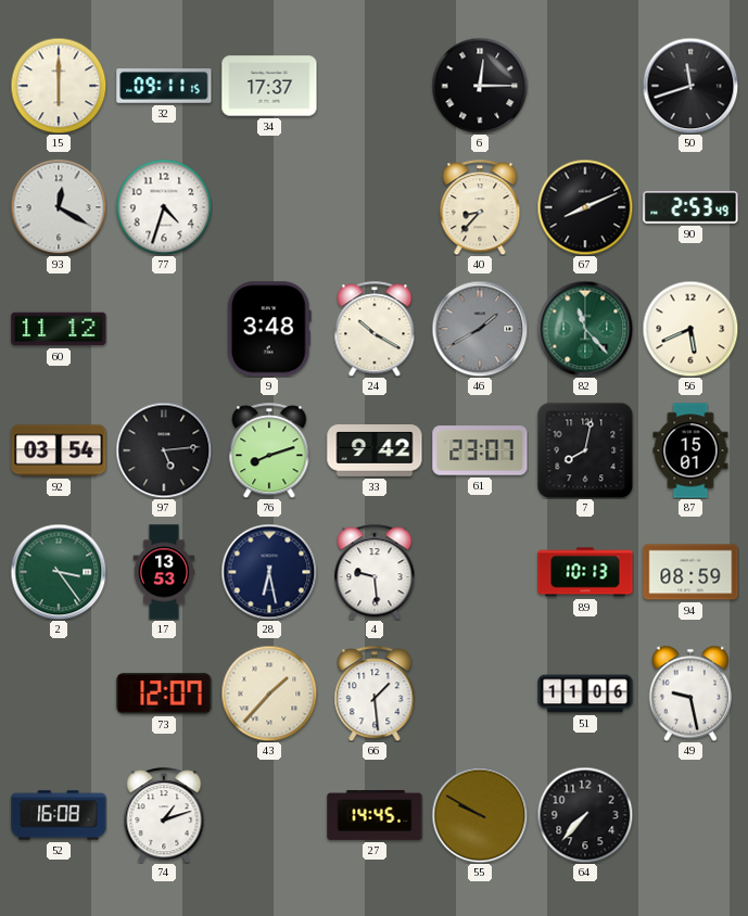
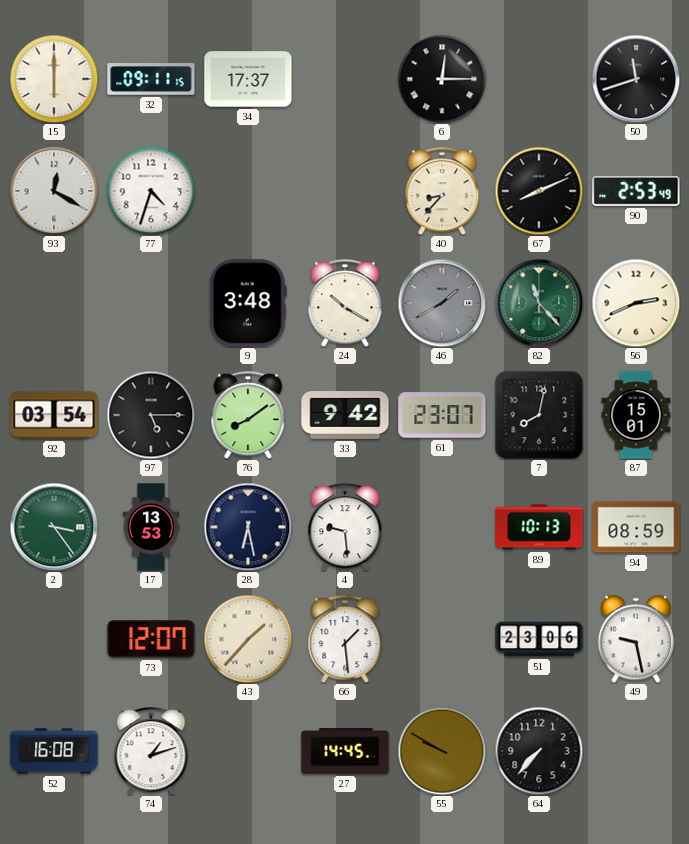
60: 11:12 -> none
56: 5:41 -> 2:41
97: 5:14 -> 5:15
76: 8:12 -> 8:09
51: 11:06 -> 23:06
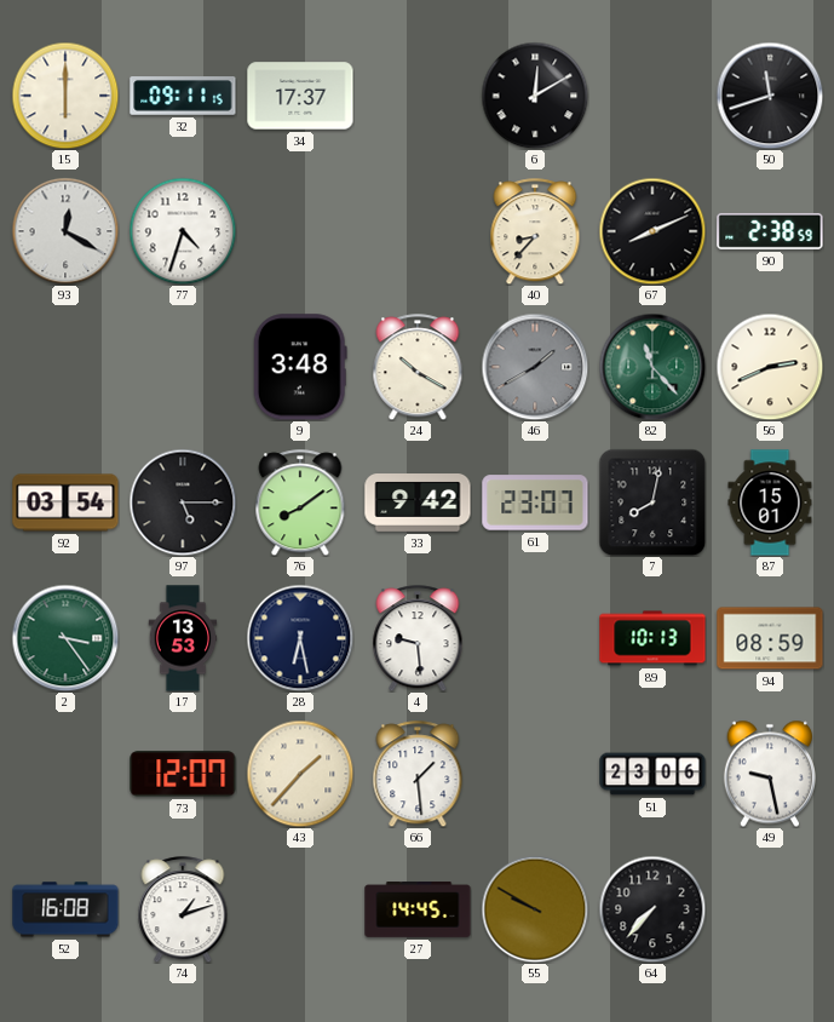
6: 12:15 -> 12:10
90: 2:53 -> 2:38
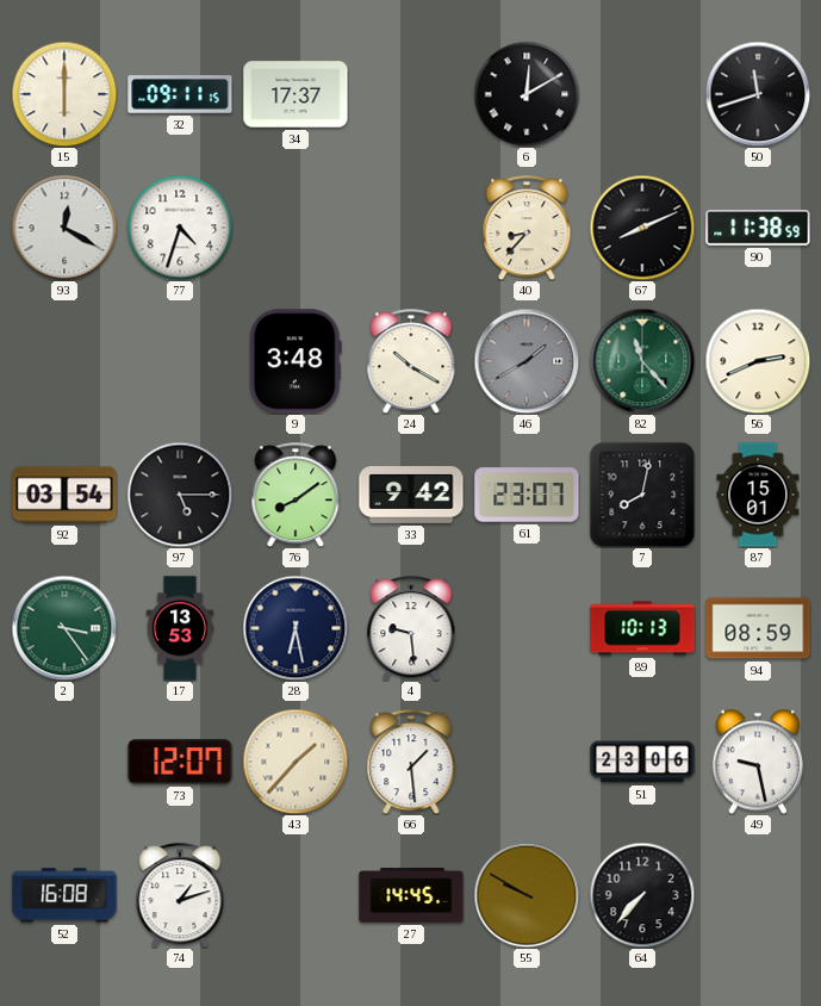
90: 2:38 -> 11:38
